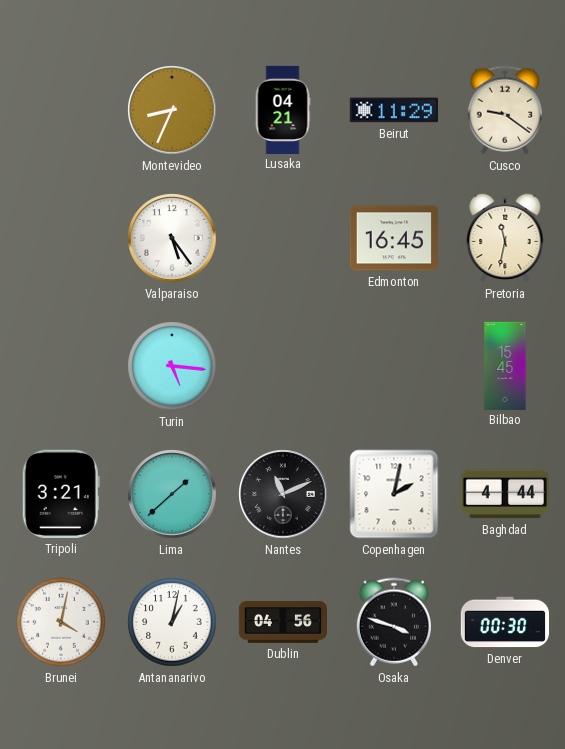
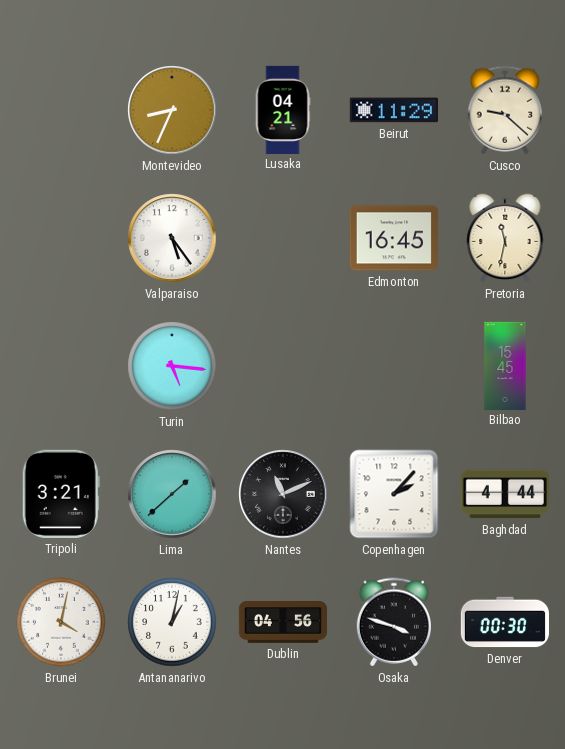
Cusco: 9:21 -> 9:22
Copenhagen: 2:02 -> 2:07
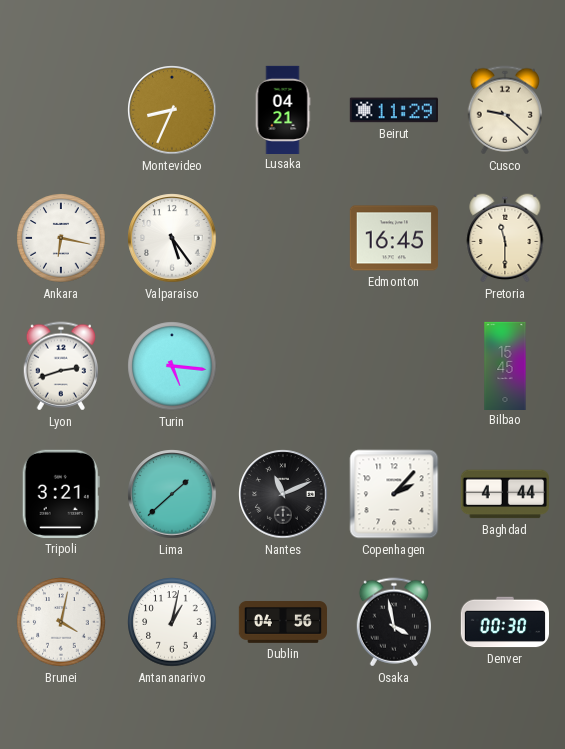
Ankara: none -> 6:17
Pretoria: 11:32 -> 11:30
Lyon: none -> 2:42
Osaka: 3:48 -> 3:58
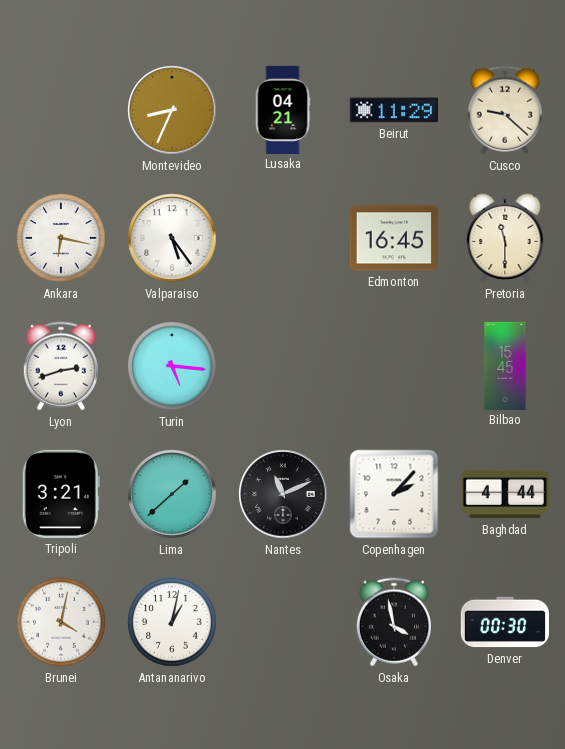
Dublin: 04:56 -> none
